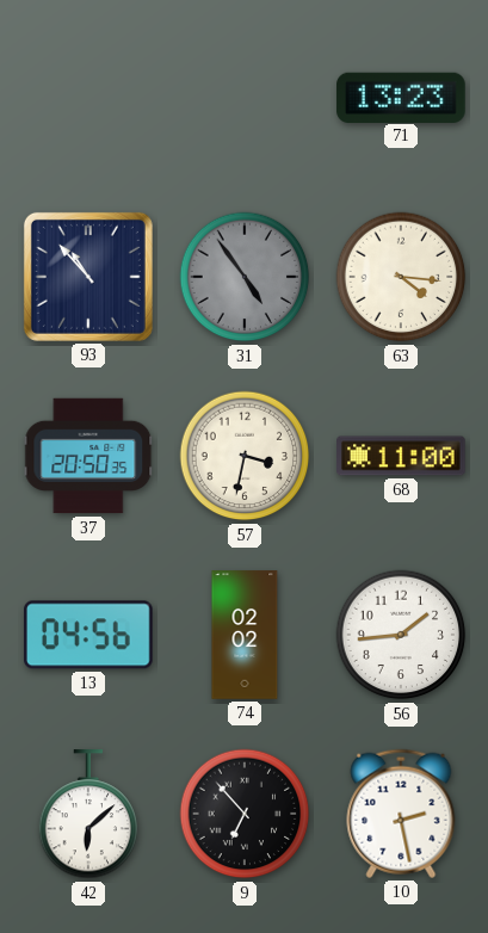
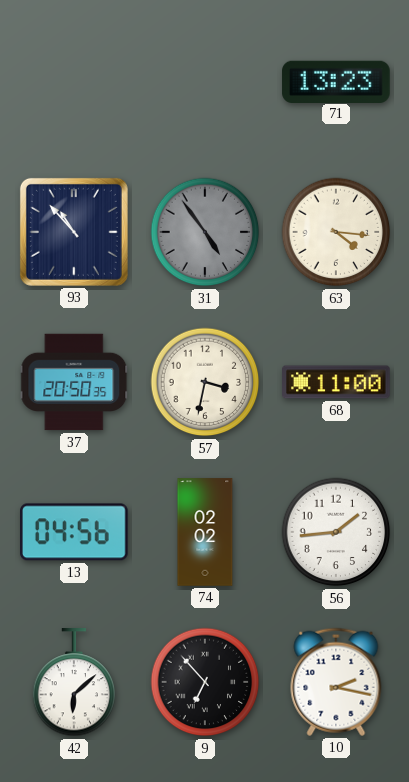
10: 2:28 -> 2:17
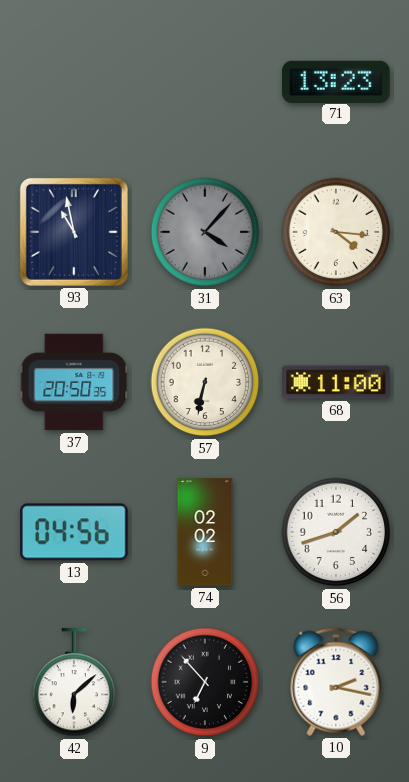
93: 10:53 -> 10:58
31: 4:54 -> 4:07
57: 3:32 -> 6:32
56: 1:44 -> 1:42
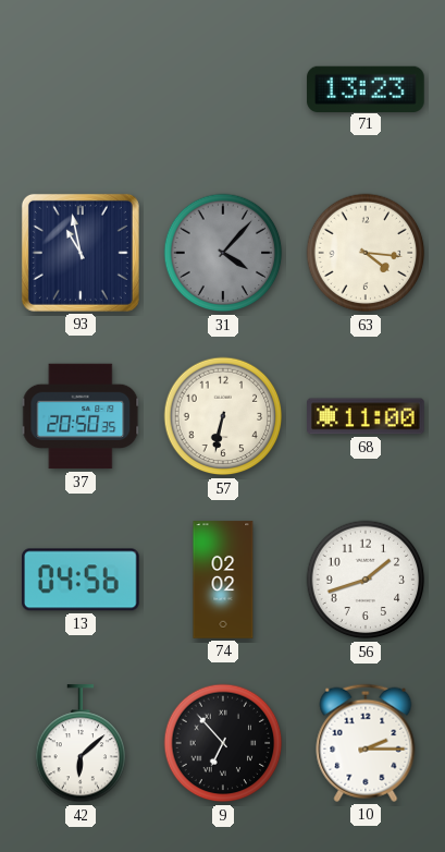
10: 2:17 -> 2:15
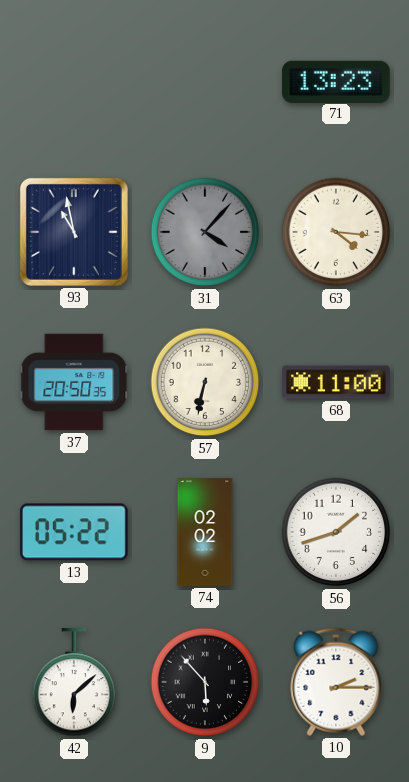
13: 04:56 -> 05:22
9: 6:53 -> 5:53
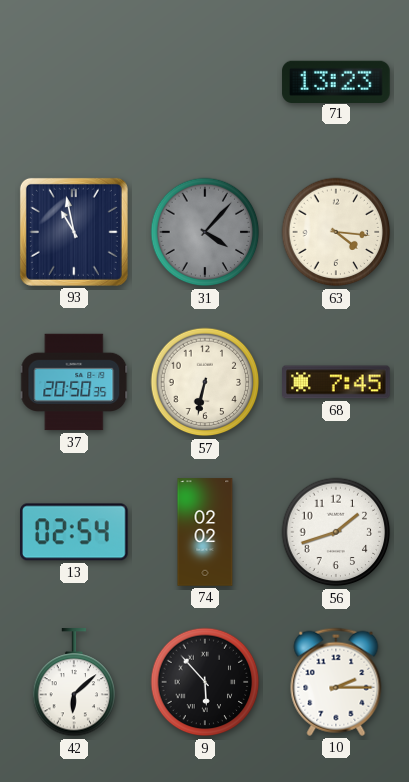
68: 11:00 -> 7:45
13: 05:22 -> 02:54
